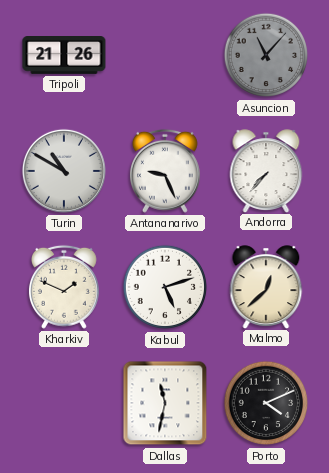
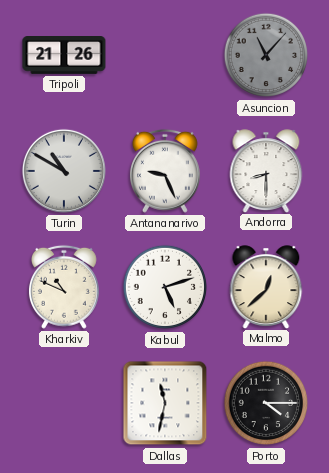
Andorra: 7:37 -> 8:30
Kharkiv: 1:49 -> 10:49
Porto: 4:11 -> 4:15
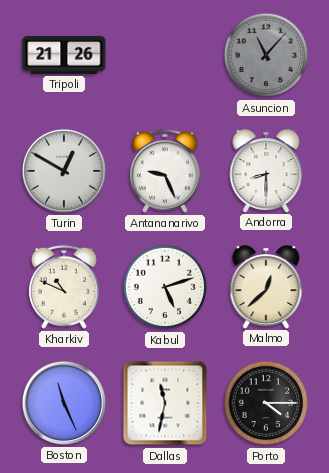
Turin: 10:50 -> 12:50
Boston: none -> 11:26
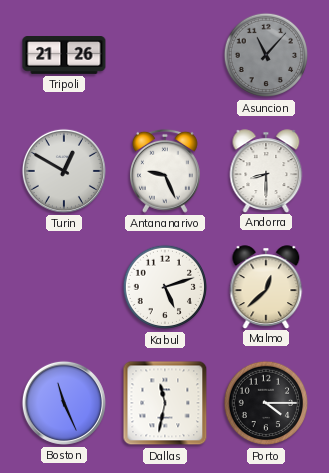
Kharkiv: 10:49 -> none
